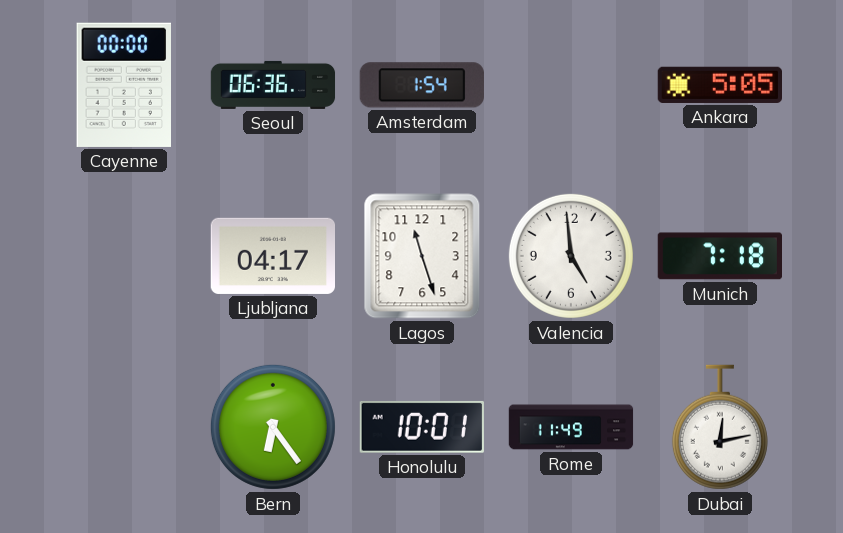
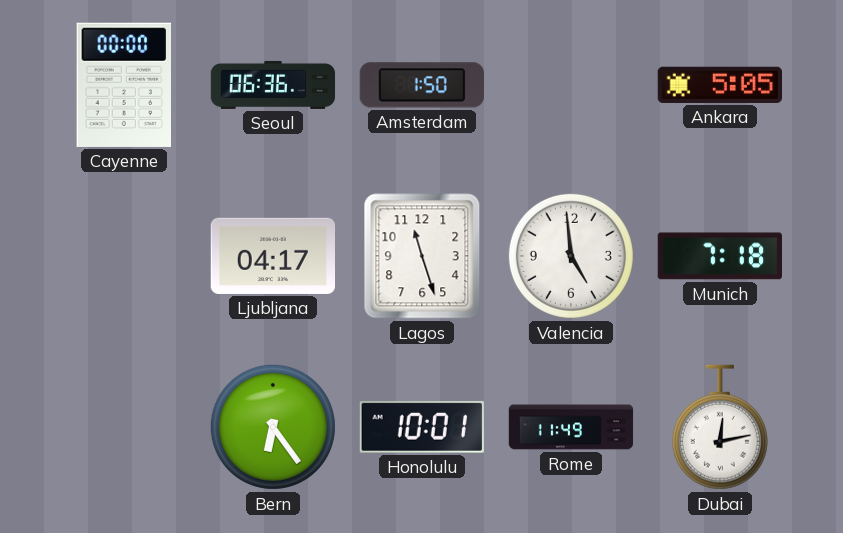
Amsterdam: 1:54 -> 1:50
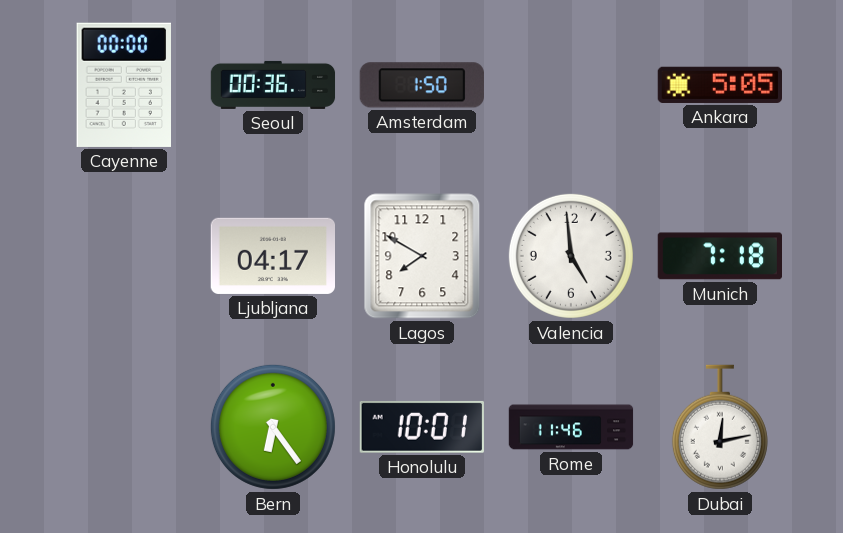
Seoul: 06:36 -> 00:36
Lagos: 11:27 -> 7:50
Rome: 11:49 -> 11:46
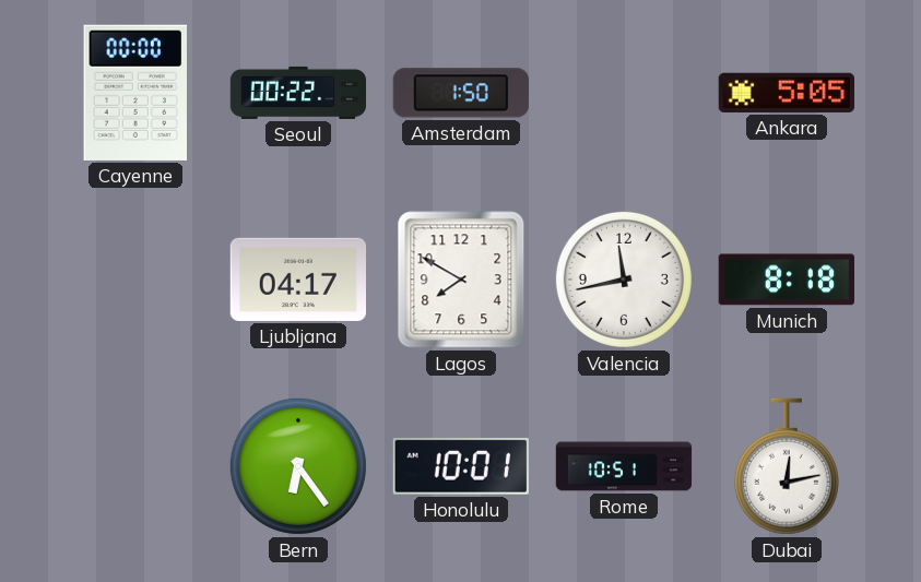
Seoul: 00:36 -> 00:22
Valencia: 4:59 -> 11:43
Munich: 7:18 -> 8:18
Rome: 11:46 -> 10:51
